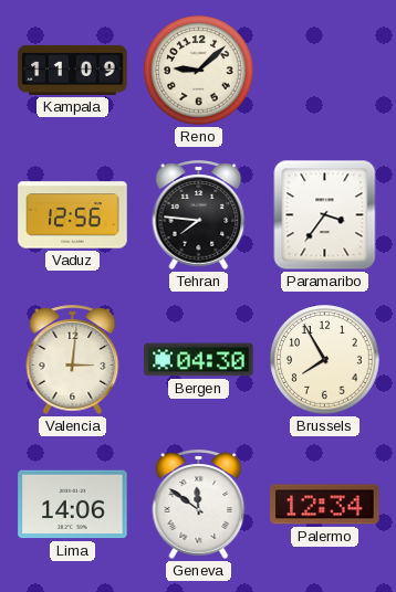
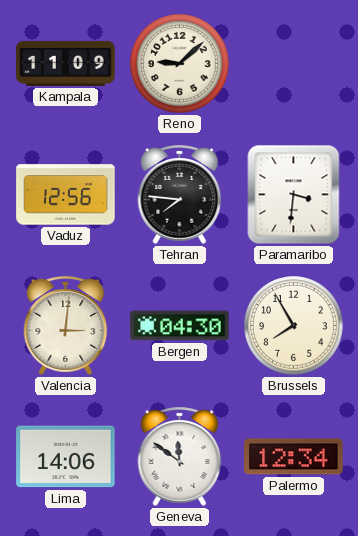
Paramaribo: 3:36 -> 3:31
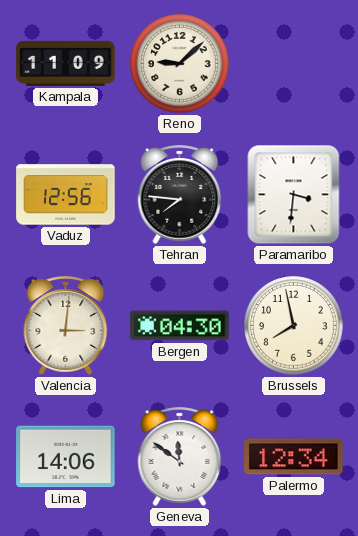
Brussels: 7:55 -> 7:58
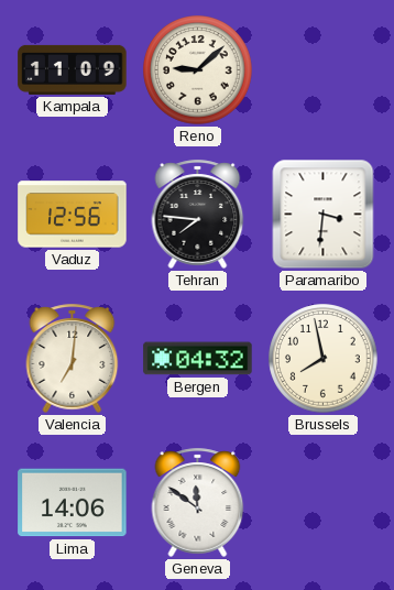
Valencia: 3:01 -> 7:01
Bergen: 04:30 -> 04:32
Palermo: 12:34 -> none
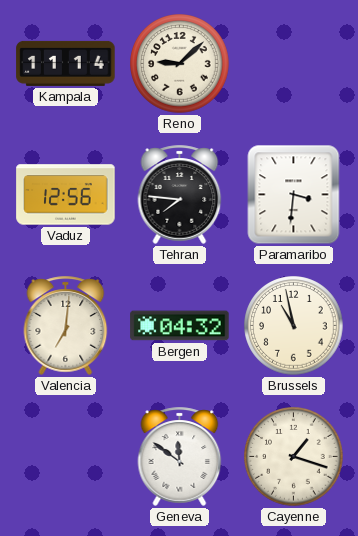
Kampala: 11:09 -> 11:14
Brussels: 7:58 -> 10:58
Lima: 14:06 -> none
Cayenne: none -> 1:18
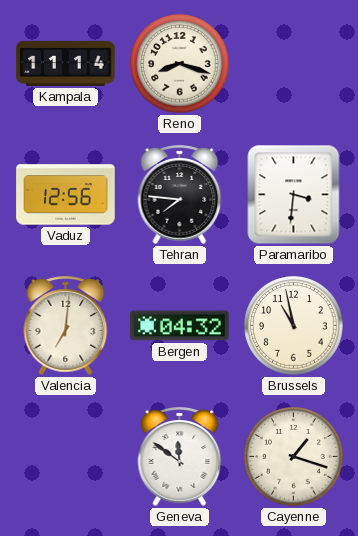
Reno: 9:08 -> 8:18
